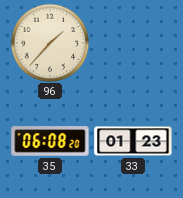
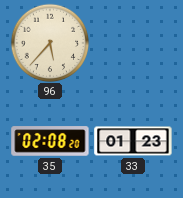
96: 1:37 -> 5:37
35: 06:08 -> 02:08
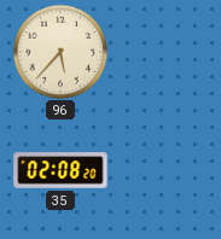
33: 01:23 -> none
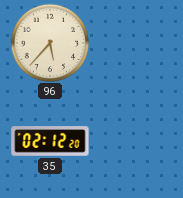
35: 02:08 -> 02:12
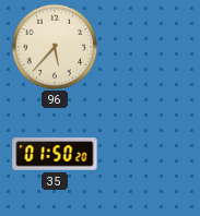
35: 02:12 -> 01:50
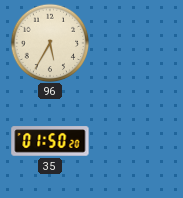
96: 5:37 -> 5:35
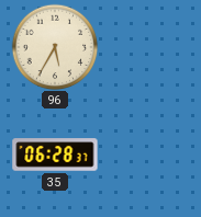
35: 01:50 -> 06:28
